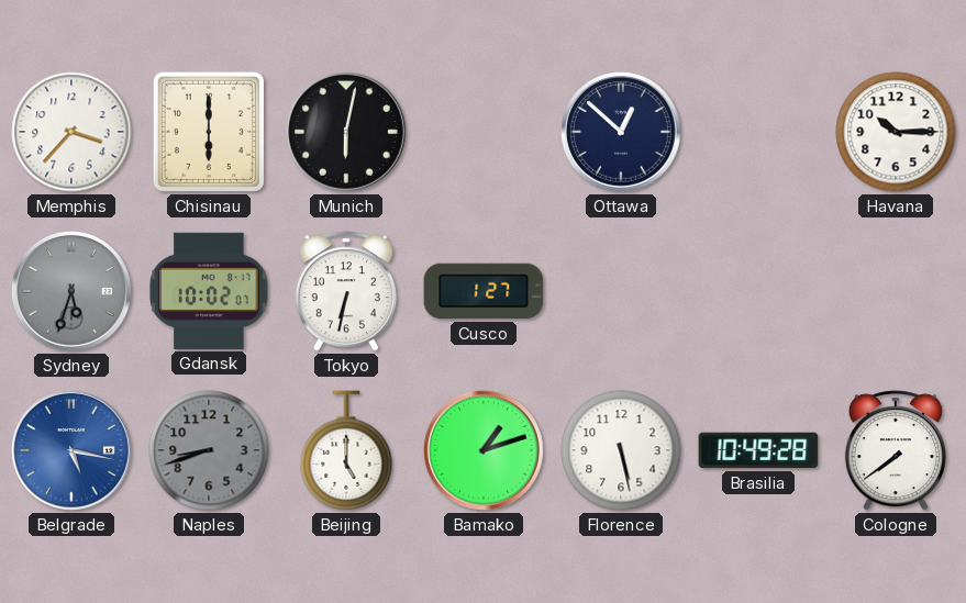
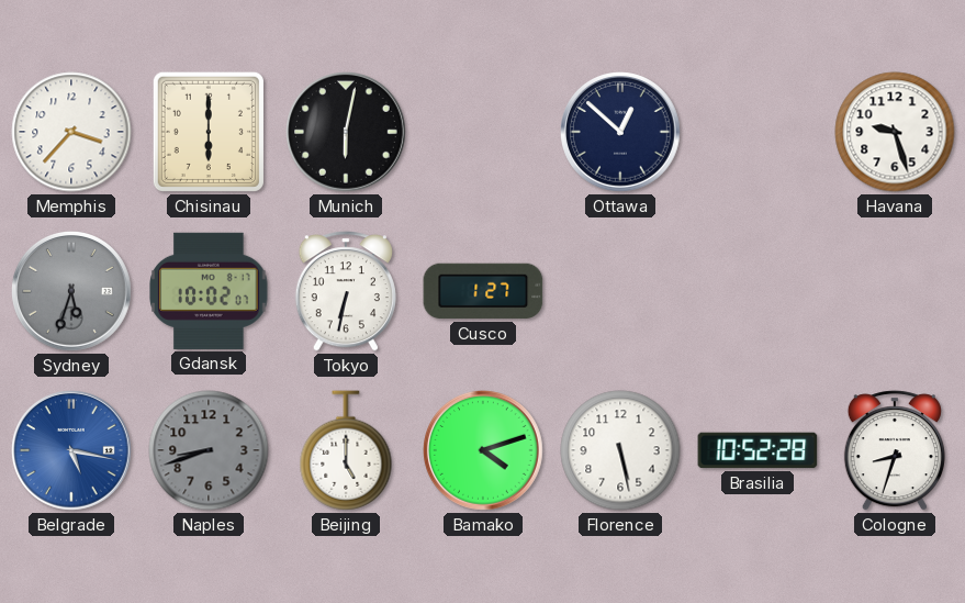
Havana: 10:15 -> 9:27
Bamako: 1:12 -> 4:12
Brasilia: 10:49 -> 10:52
Cologne: 7:39 -> 8:33
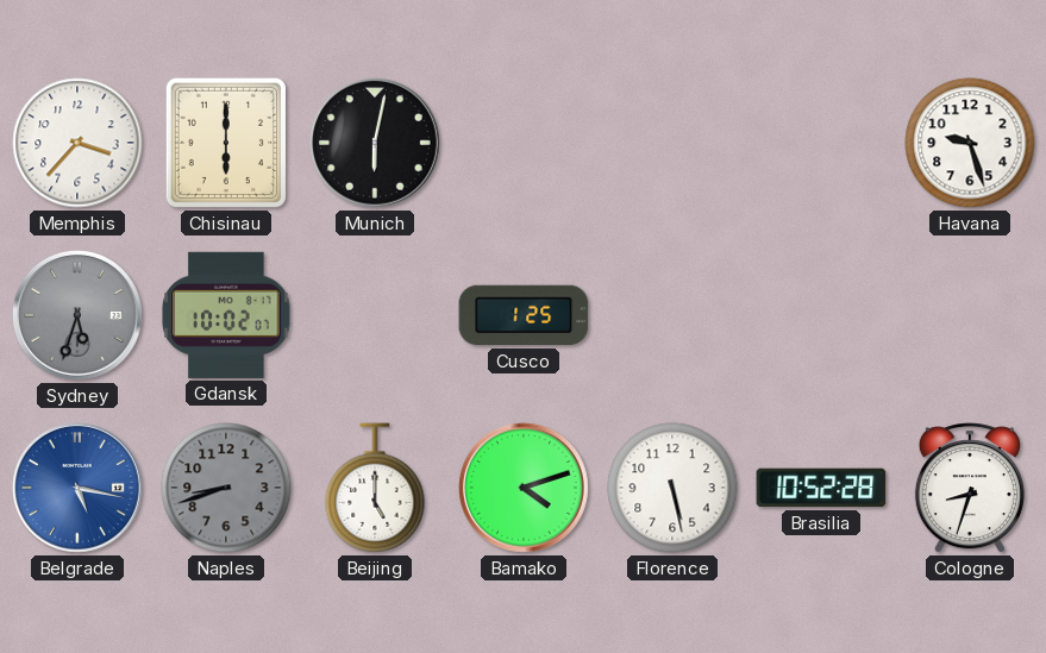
Ottawa: 12:52 -> none
Tokyo: 6:32 -> none
Cusco: 1:27 -> 1:25
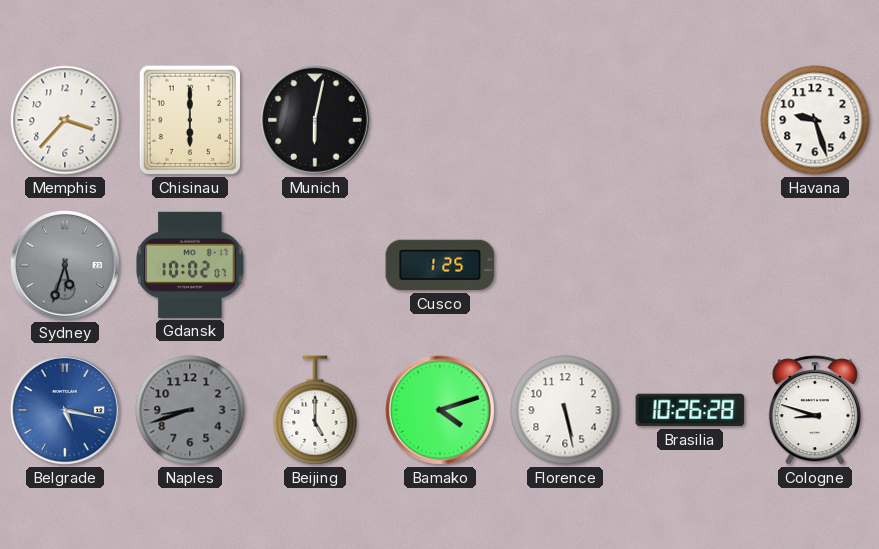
Brasilia: 10:52 -> 10:26
Cologne: 8:33 -> 8:48
